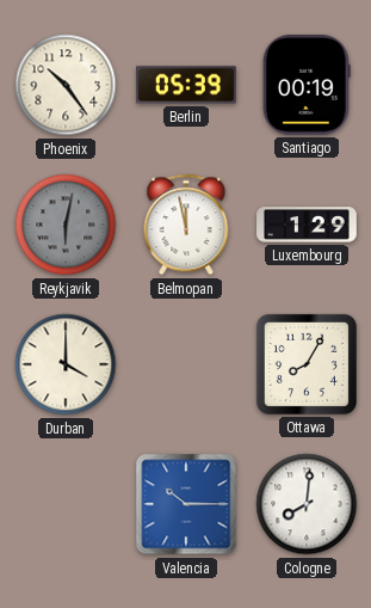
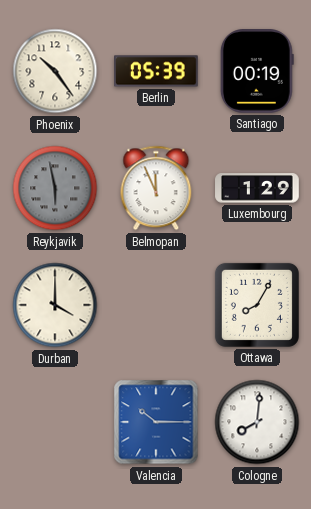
Reykjavik: 6:02 -> 5:58
Belmopan: 11:58 -> 11:56
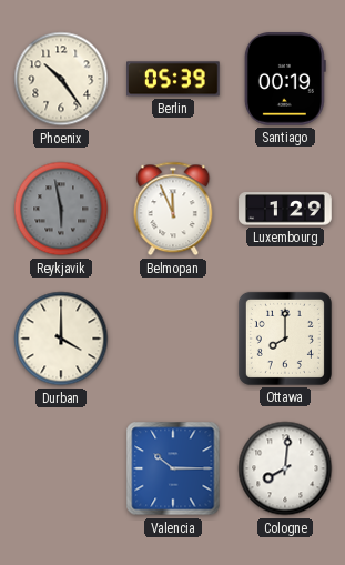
Ottawa: 8:05 -> 8:00
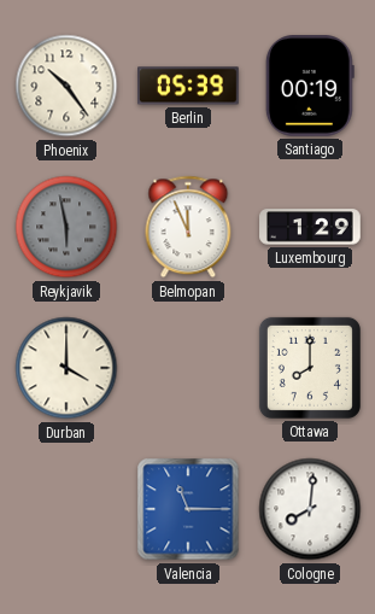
Valencia: 10:15 -> 11:15
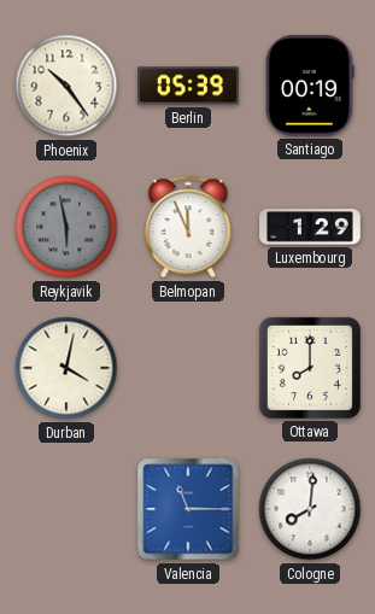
Durban: 4:00 -> 4:02
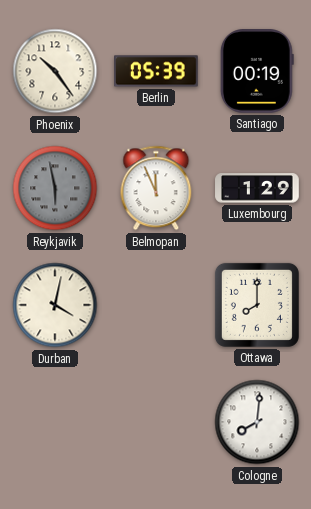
Valencia: 11:15 -> none
